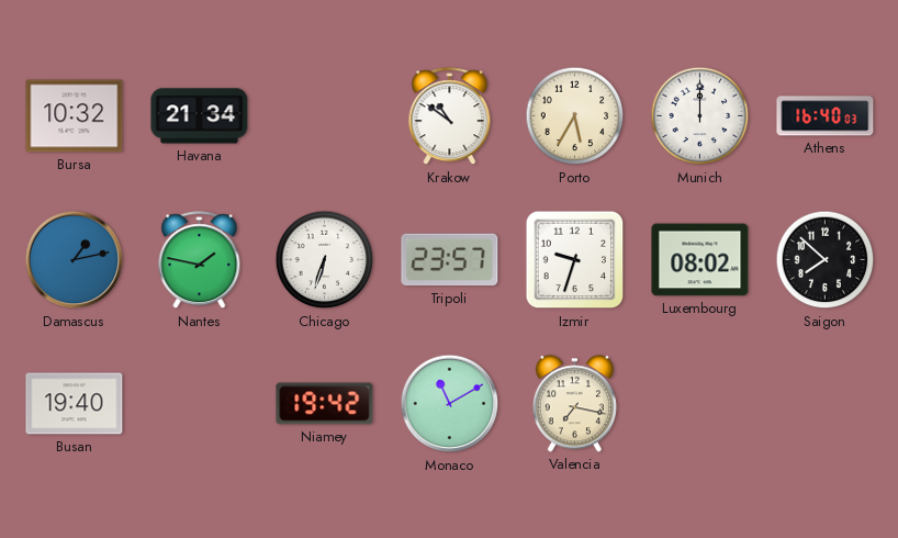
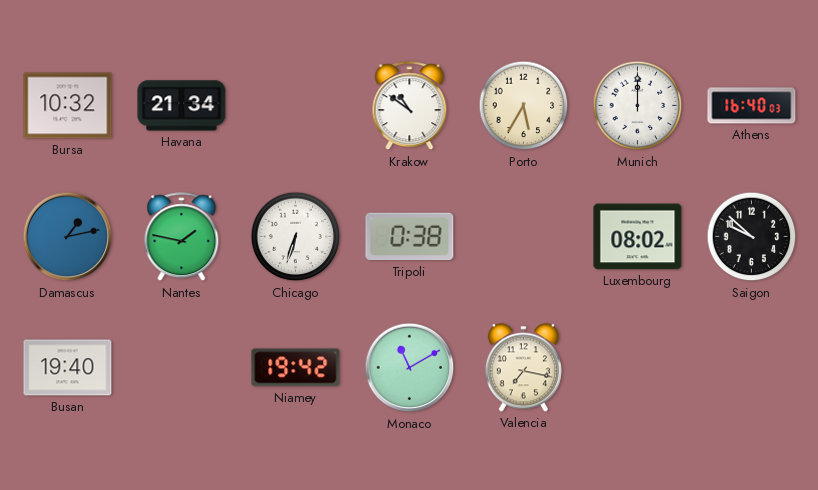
Tripoli: 23:57 -> 0:38
Izmir: 9:33 -> none
Saigon: 7:52 -> 9:52
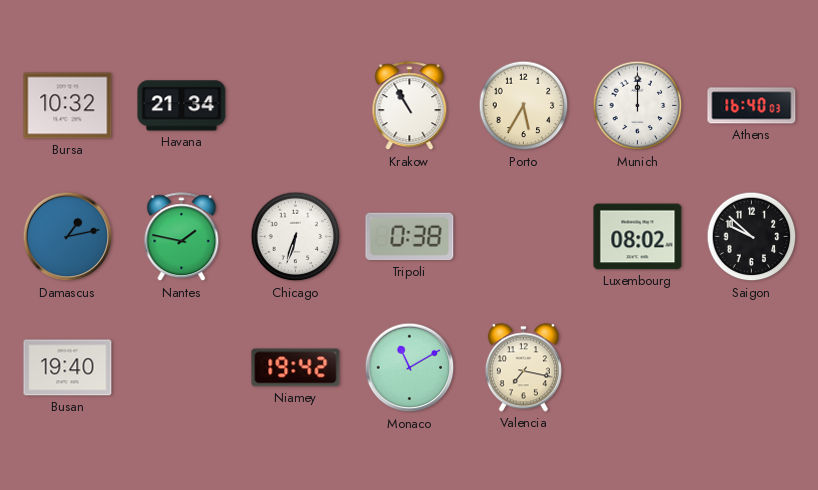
Krakow: 10:51 -> 10:55
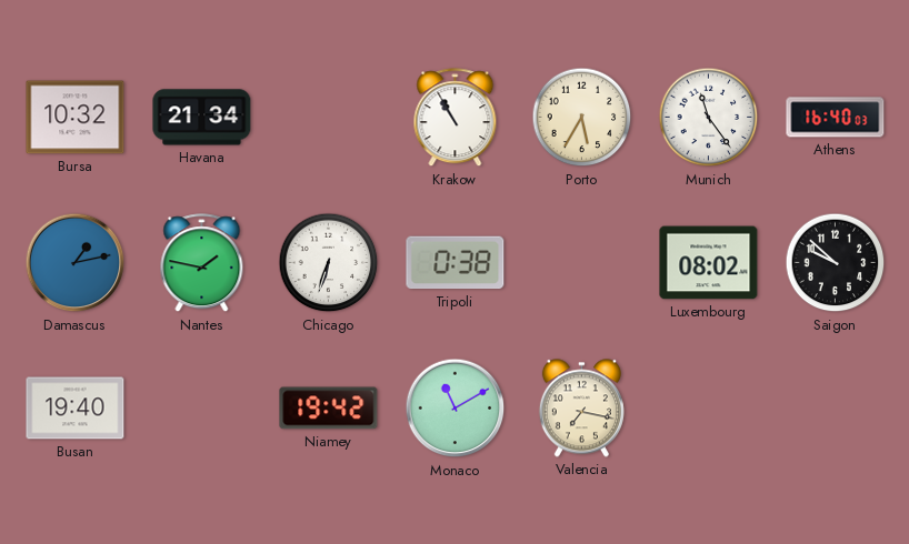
Munich: 12:00 -> 11:24
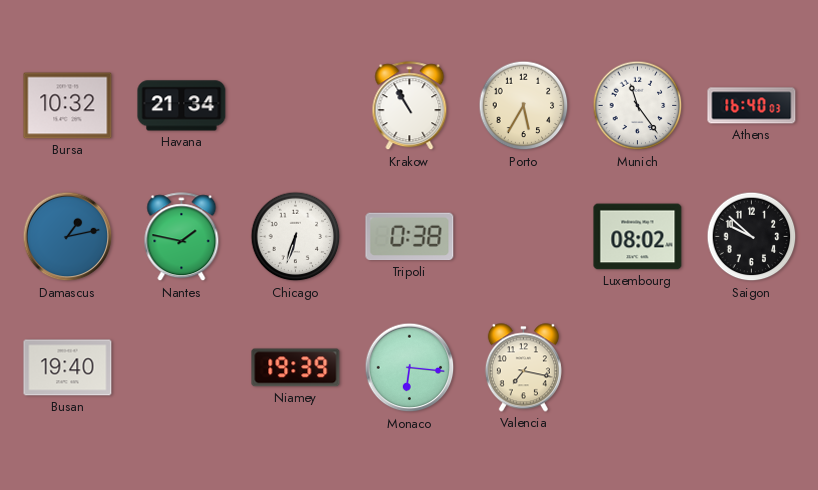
Niamey: 19:42 -> 19:39
Monaco: 11:10 -> 6:16
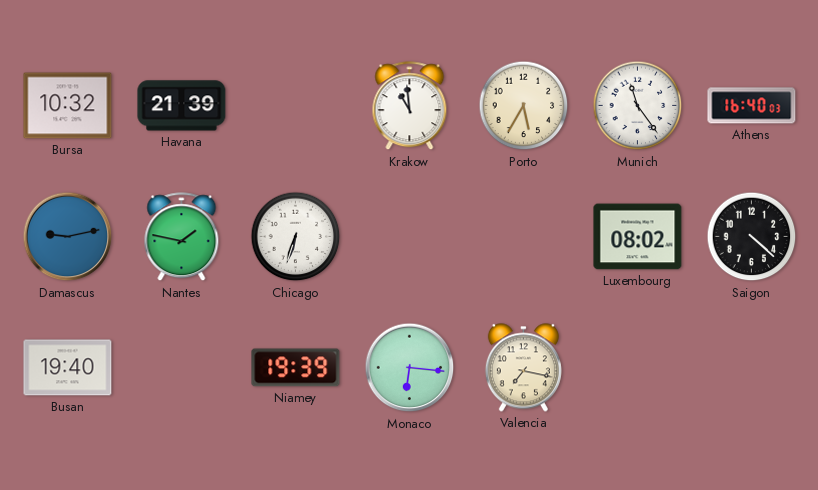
Havana: 21:34 -> 21:39
Krakow: 10:55 -> 10:59
Damascus: 1:13 -> 9:13
Tripoli: 0:38 -> none
Saigon: 9:52 -> 4:22
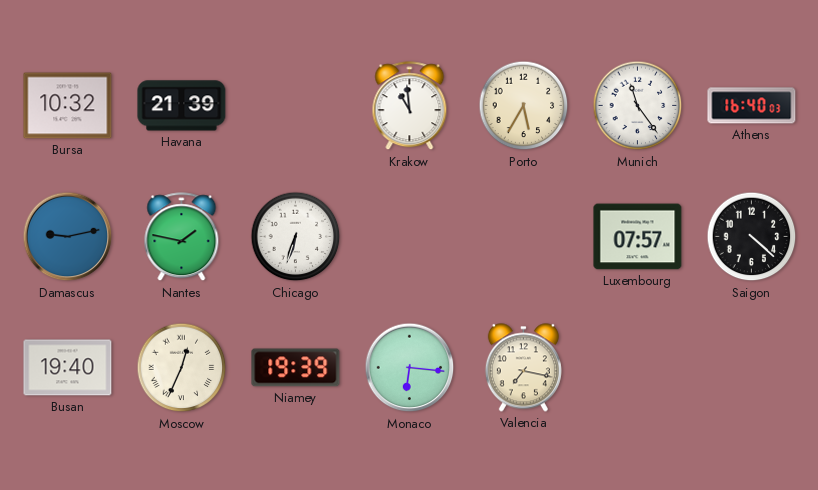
Luxembourg: 08:02 -> 07:57
Moscow: none -> 12:34
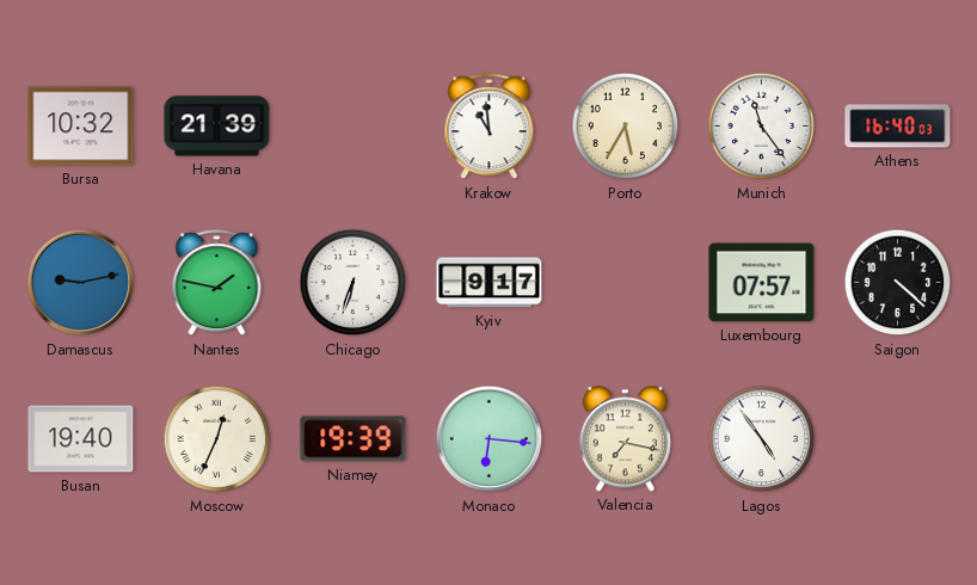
Kyiv: none -> 9:17
Lagos: none -> 4:54
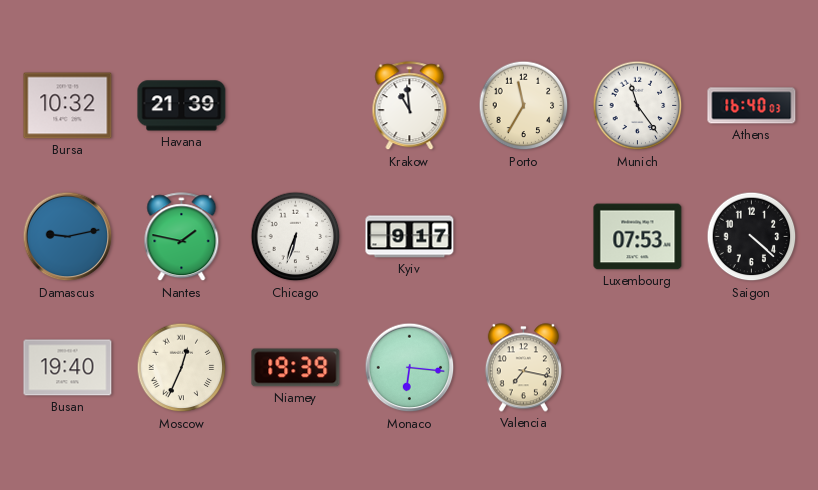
Porto: 5:35 -> 11:35
Luxembourg: 07:57 -> 07:53
Lagos: 4:54 -> none
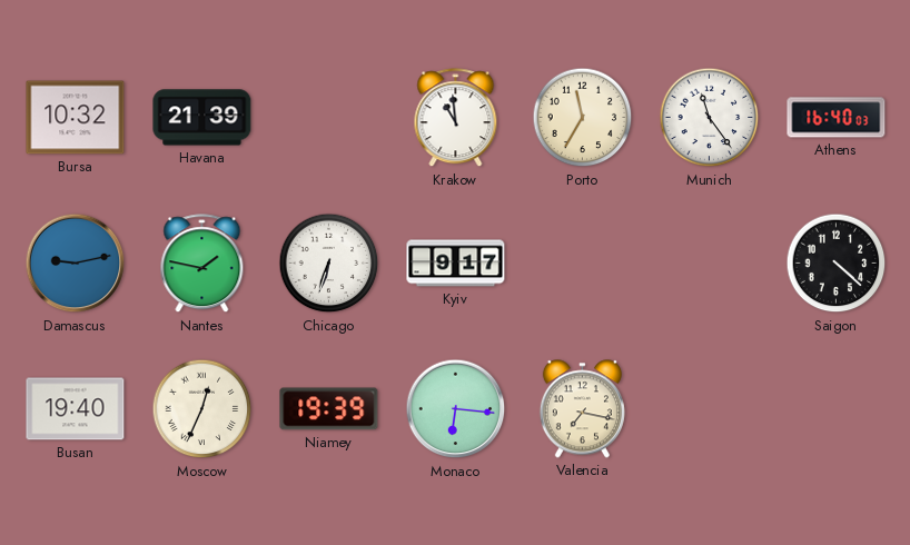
Luxembourg: 07:53 -> none
